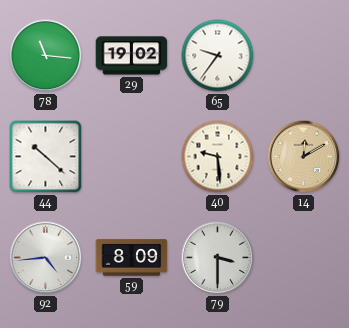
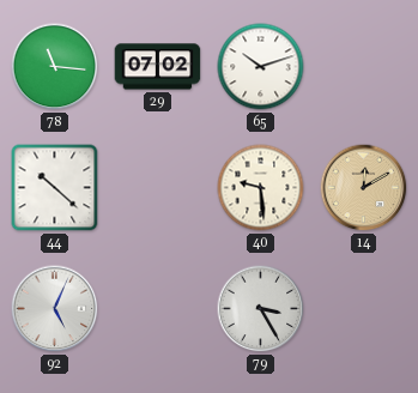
29: 19:02 -> 07:02
65: 9:36 -> 10:12
92: 4:44 -> 5:04
59: 8:09 -> none
79: 3:30 -> 3:25
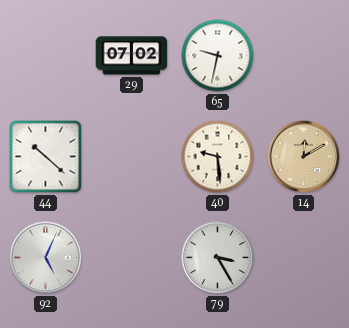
78: 11:16 -> none
65: 10:12 -> 9:32
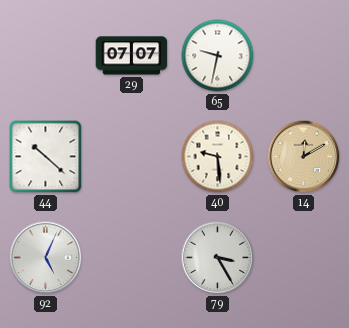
29: 07:02 -> 07:07
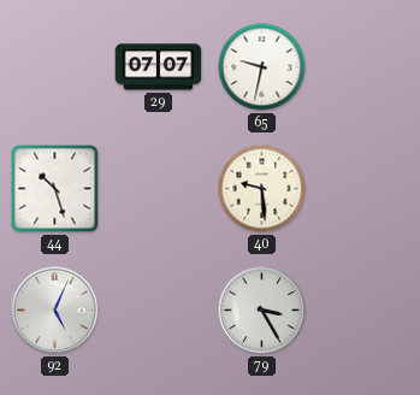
44: 10:22 -> 10:27
14: 12:10 -> none
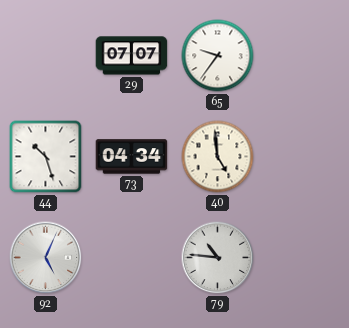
65: 9:32 -> 9:36
73: none -> 04:34
40: 9:29 -> 4:59
79: 3:25 -> 10:46
